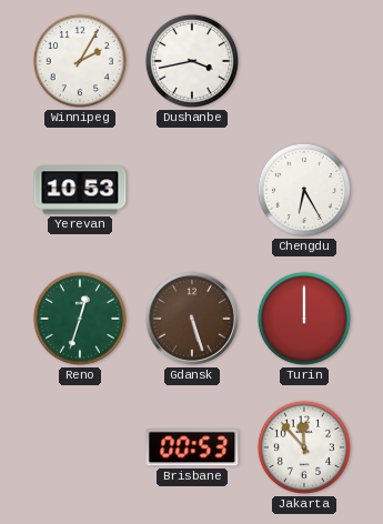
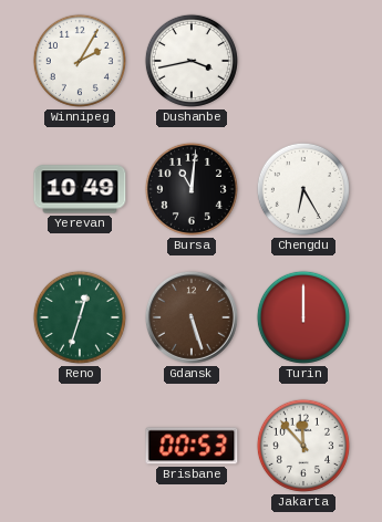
Yerevan: 10:53 -> 10:49
Bursa: none -> 11:01
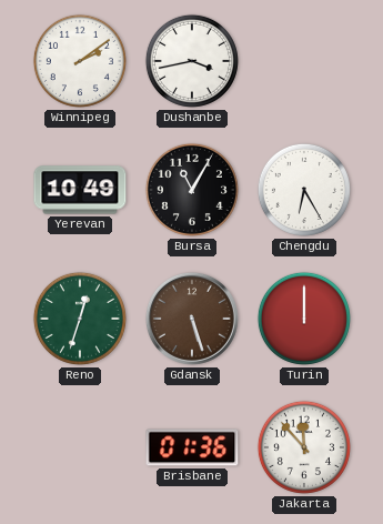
Winnipeg: 2:05 -> 2:09
Bursa: 11:01 -> 11:05
Brisbane: 00:53 -> 01:36
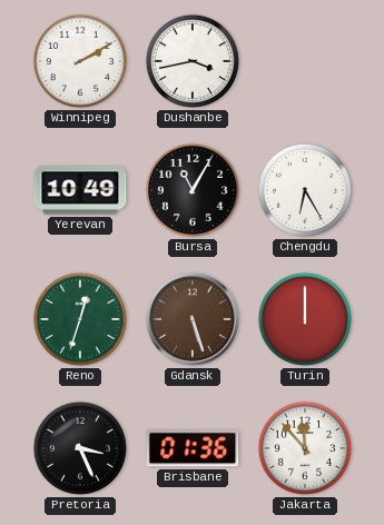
Winnipeg: 2:09 -> 2:10
Pretoria: none -> 3:26
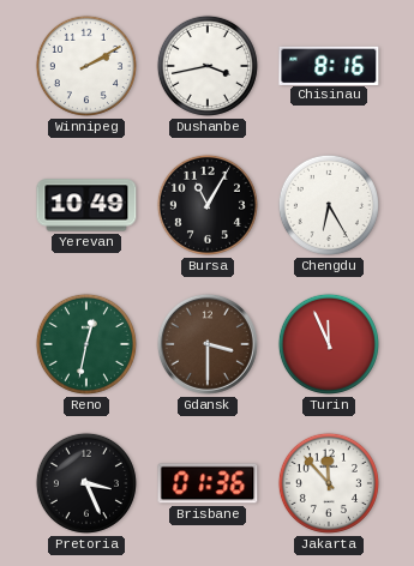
Chisinau: none -> 8:16
Reno: 12:33 -> 12:32
Gdansk: 5:27 -> 3:30
Turin: 12:00 -> 11:56
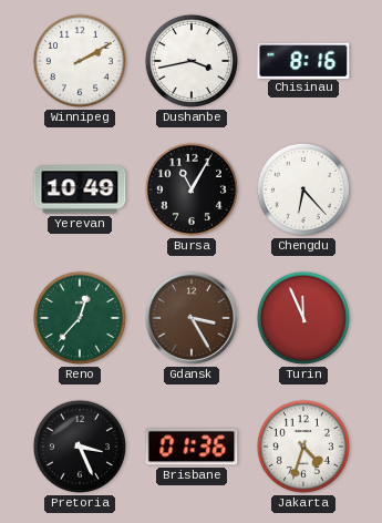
Chengdu: 6:25 -> 6:23
Reno: 12:32 -> 12:37
Gdansk: 3:30 -> 3:25
Jakarta: 11:53 -> 4:33
